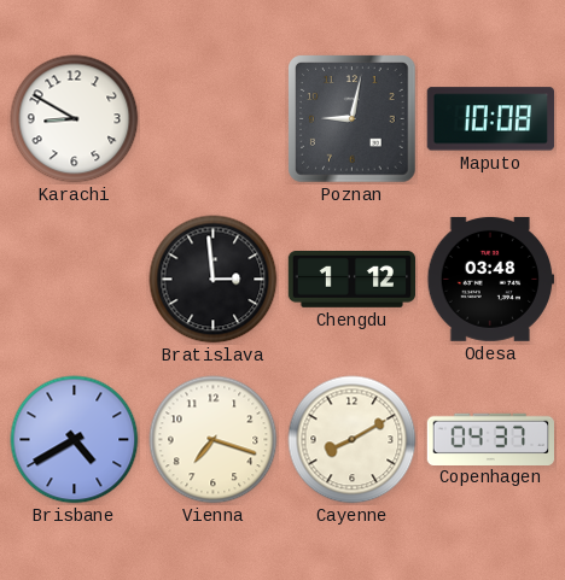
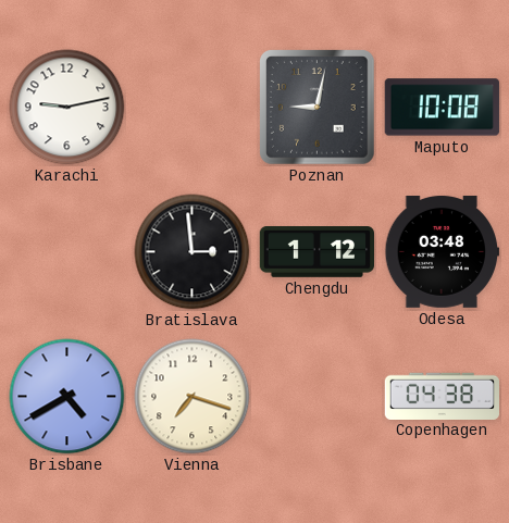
Karachi: 8:50 -> 9:13
Cayenne: 8:10 -> none
Copenhagen: 04:37 -> 04:38
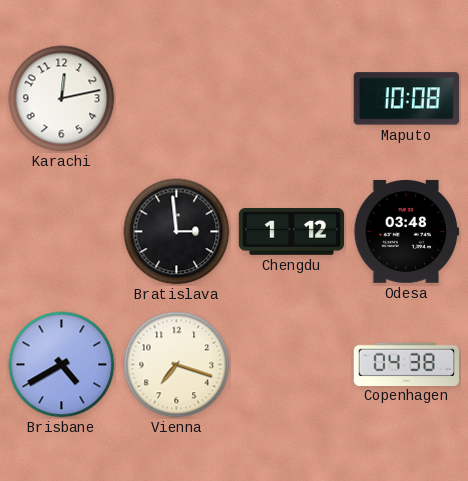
Karachi: 9:13 -> 12:13
Poznan: 9:02 -> none
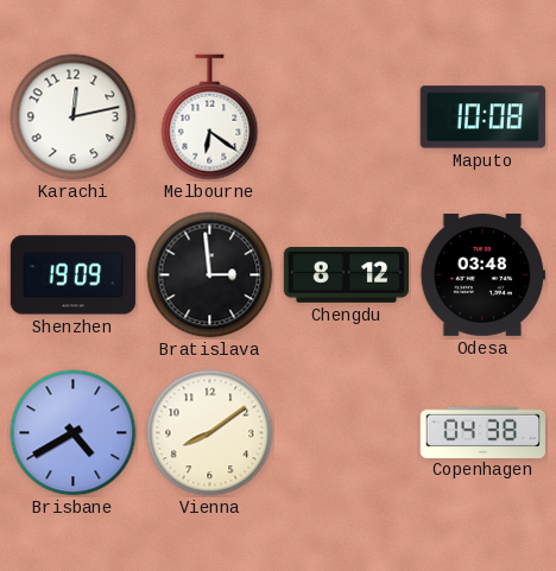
Melbourne: none -> 6:21
Shenzhen: none -> 19:09
Chengdu: 1:12 -> 8:12
Vienna: 7:18 -> 8:09
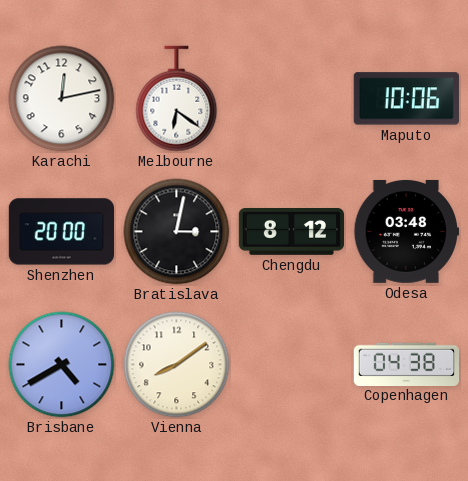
Maputo: 10:08 -> 10:06
Shenzhen: 19:09 -> 20:00
Bratislava: 2:59 -> 3:02
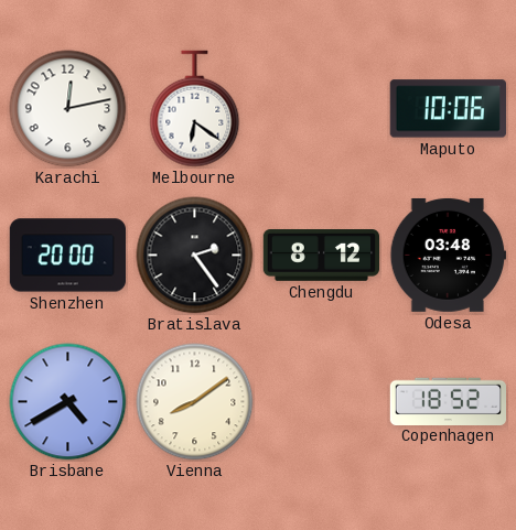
Bratislava: 3:02 -> 2:24
Copenhagen: 04:38 -> 18:52
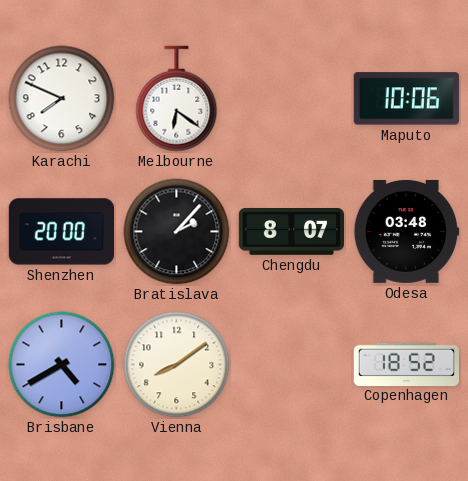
Karachi: 12:13 -> 7:49
Bratislava: 2:24 -> 2:07
Chengdu: 8:12 -> 8:07
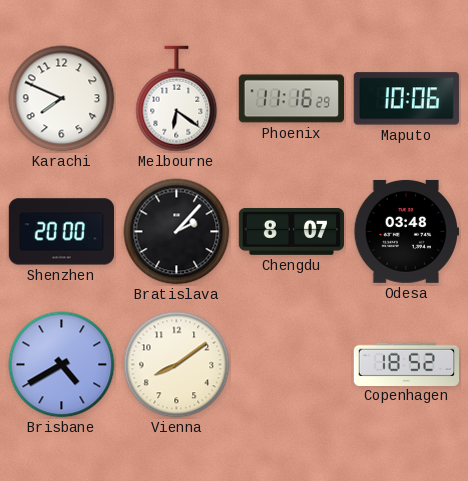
Phoenix: none -> 11:16
